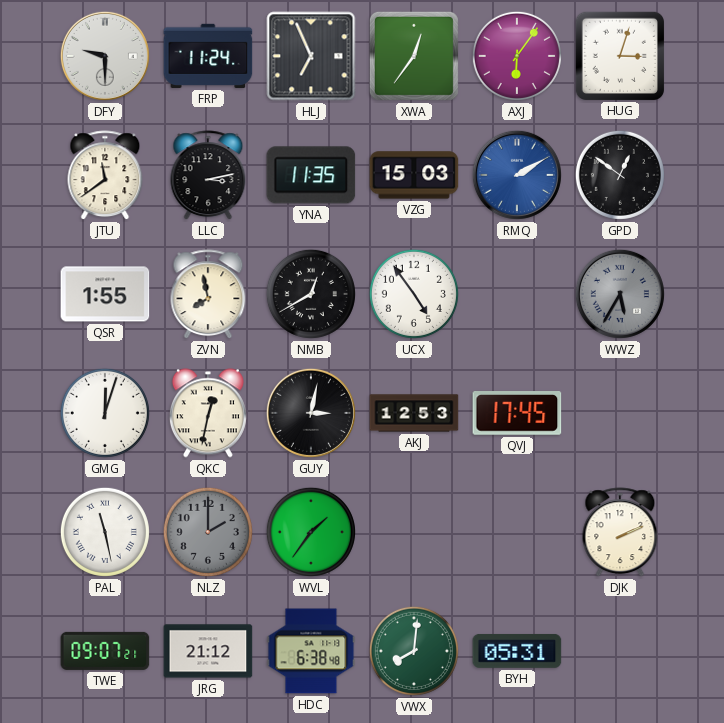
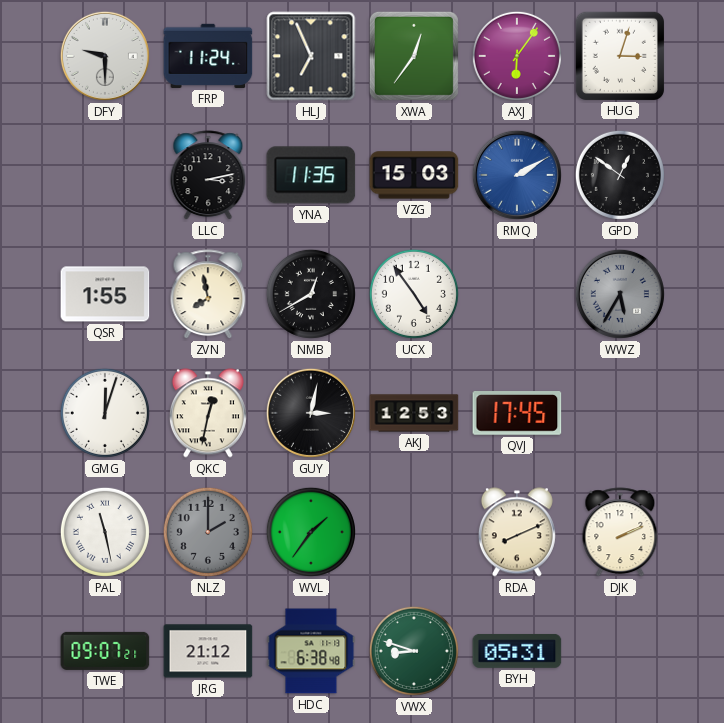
JTU: 11:39 -> none
RDA: none -> 8:11
VWX: 8:01 -> 8:48
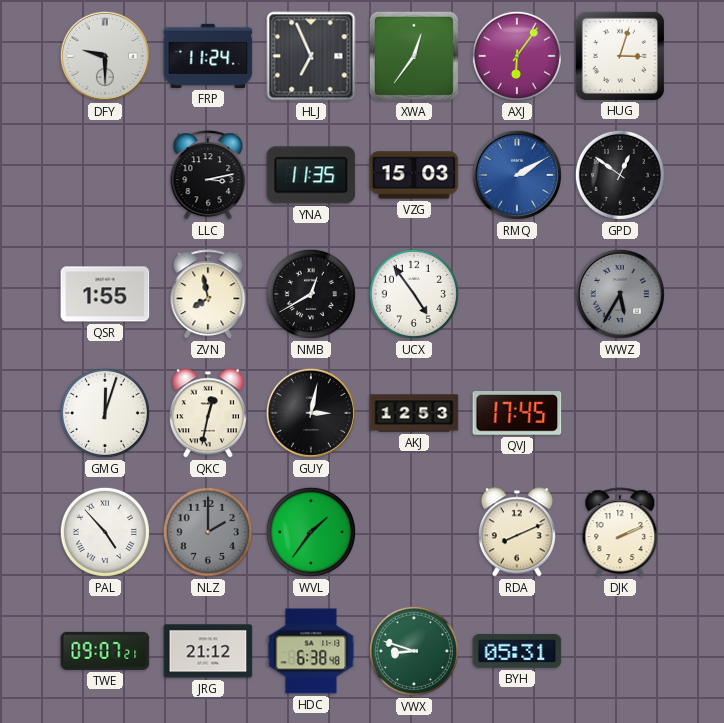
PAL: 11:28 -> 4:53
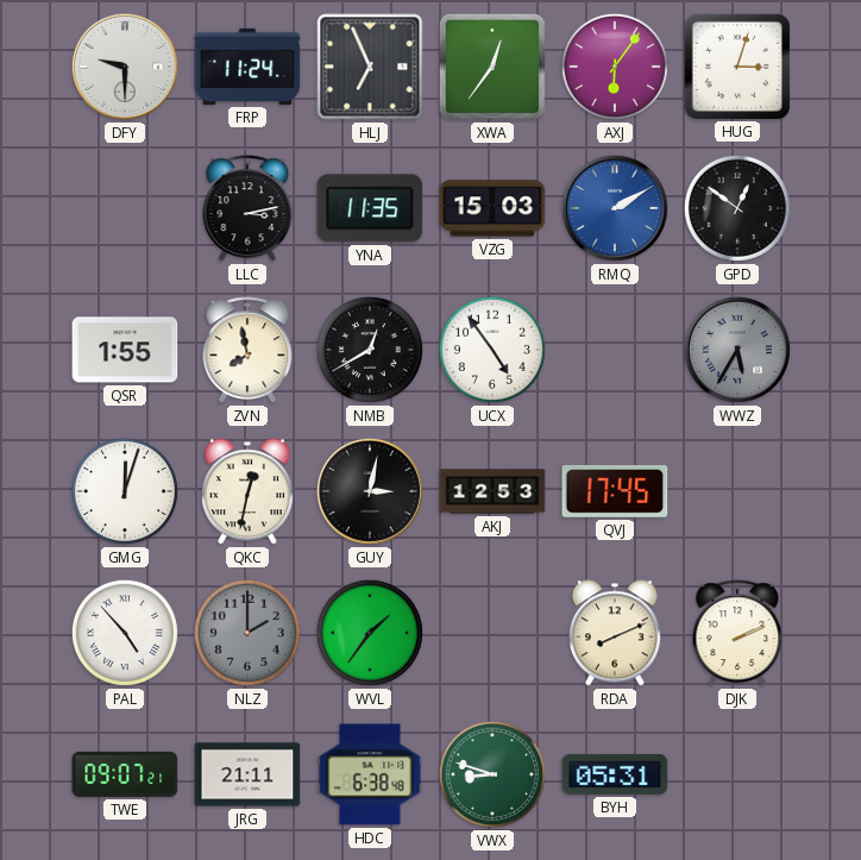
JRG: 21:12 -> 21:11
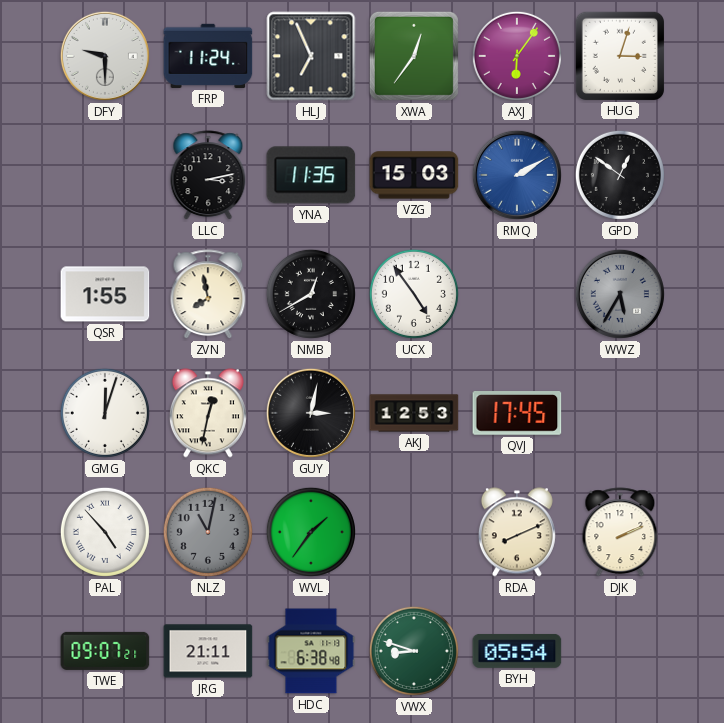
NLZ: 2:00 -> 11:02
BYH: 05:31 -> 05:54
